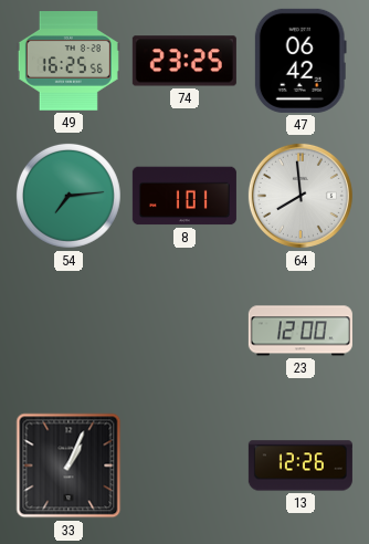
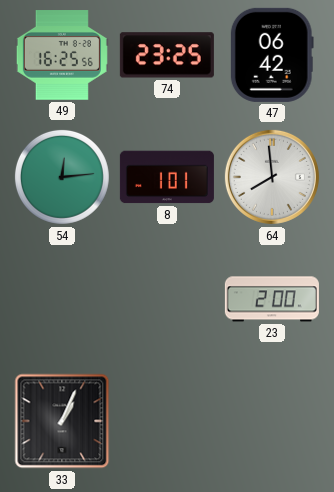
54: 7:14 -> 12:14
23: 12:00 -> 2:00
13: 12:26 -> none
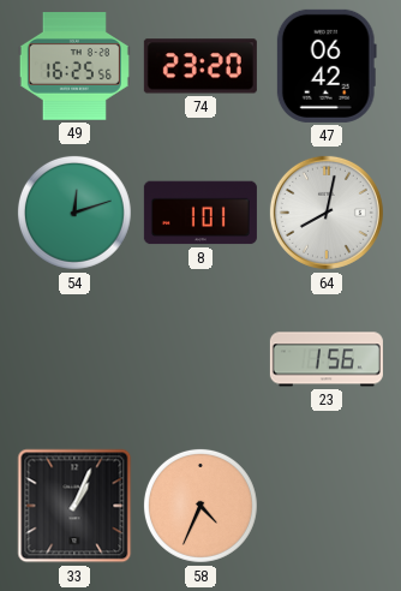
74: 23:25 -> 23:20
54: 12:14 -> 12:12
64: 7:59 -> 8:02
23: 2:00 -> 1:56
58: none -> 4:34
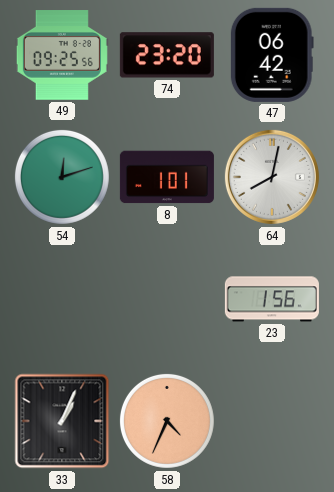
49: 16:25 -> 09:25
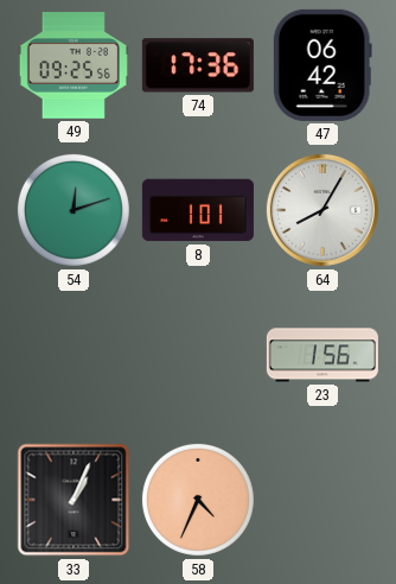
74: 23:20 -> 17:36
64: 8:02 -> 8:05
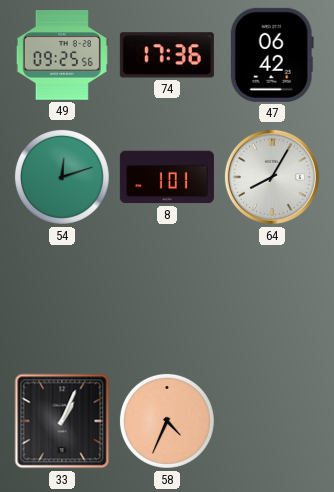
23: 1:56 -> none
